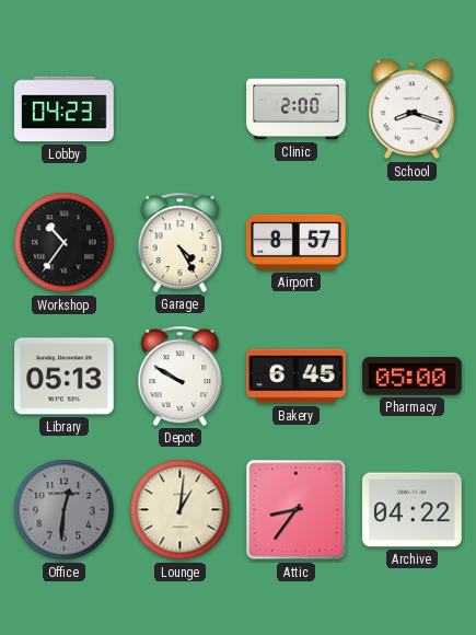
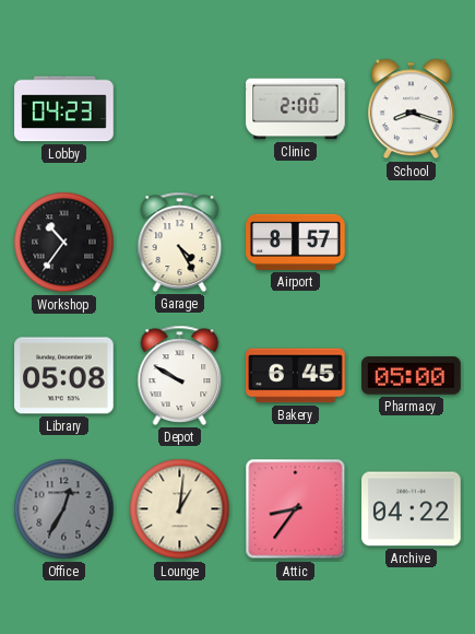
Library: 05:13 -> 05:08
Office: 12:31 -> 12:35
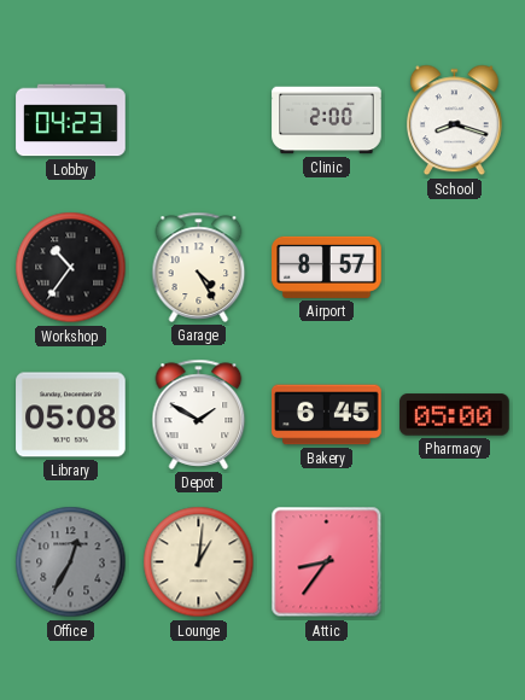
Depot: 9:50 -> 1:50
Archive: 04:22 -> none
